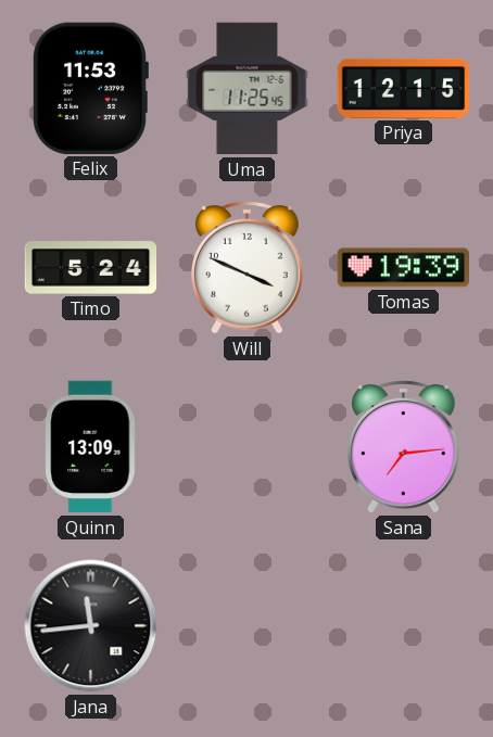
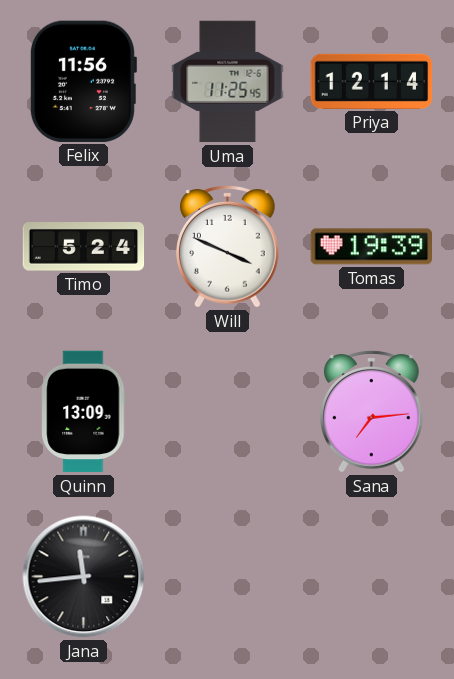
Felix: 11:53 -> 11:56
Priya: 12:15 -> 12:14
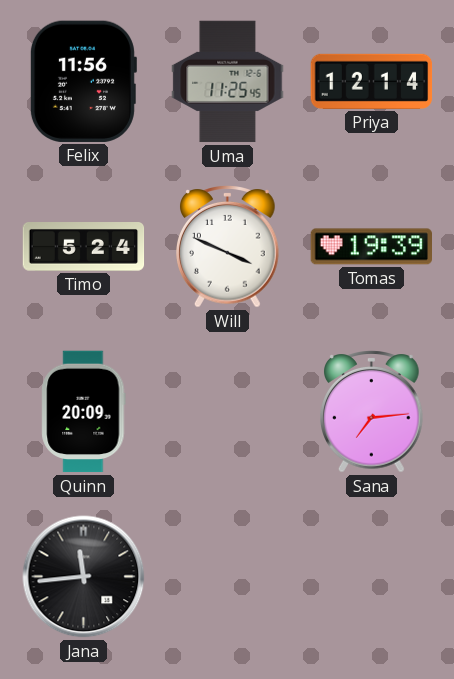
Quinn: 13:09 -> 20:09
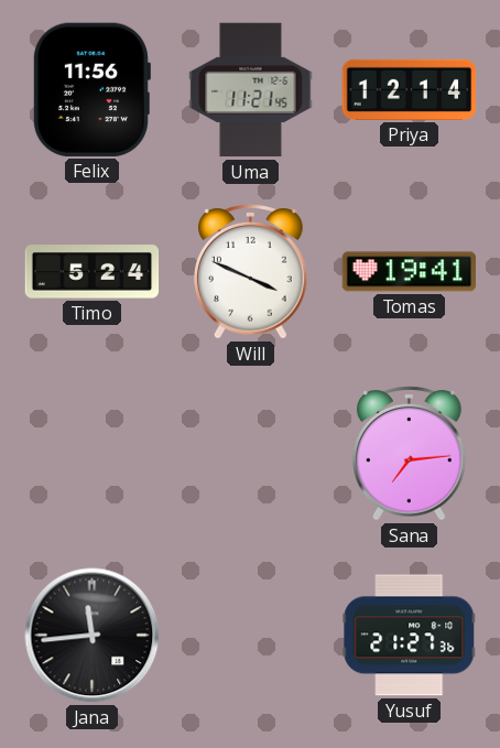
Uma: 11:25 -> 11:21
Tomas: 19:39 -> 19:41
Quinn: 20:09 -> none
Yusuf: none -> 21:27
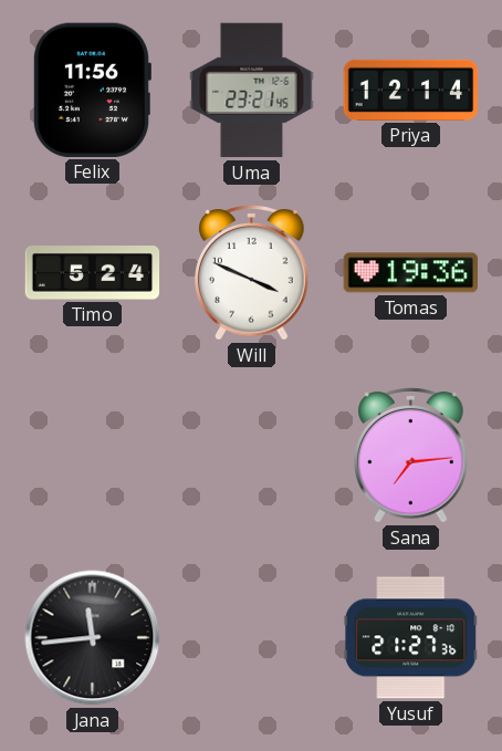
Uma: 11:21 -> 23:21
Tomas: 19:41 -> 19:36
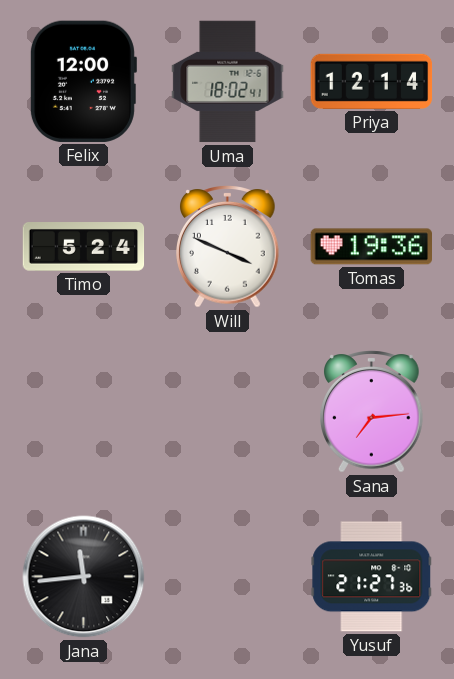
Felix: 11:56 -> 12:00
Uma: 23:21 -> 18:02
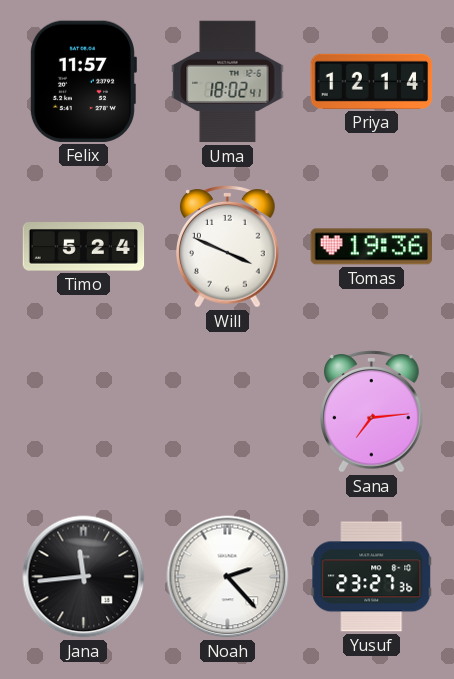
Felix: 12:00 -> 11:57
Noah: none -> 2:23
Yusuf: 21:27 -> 23:27
